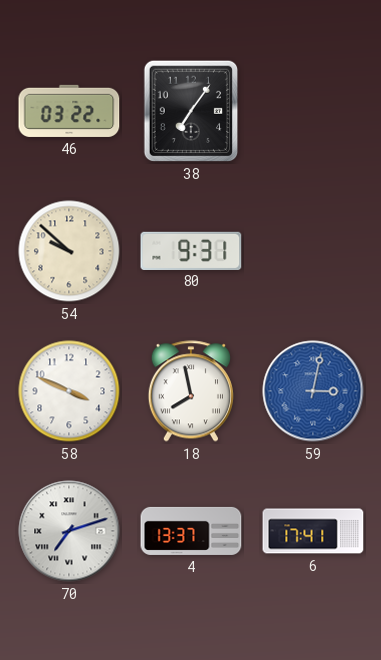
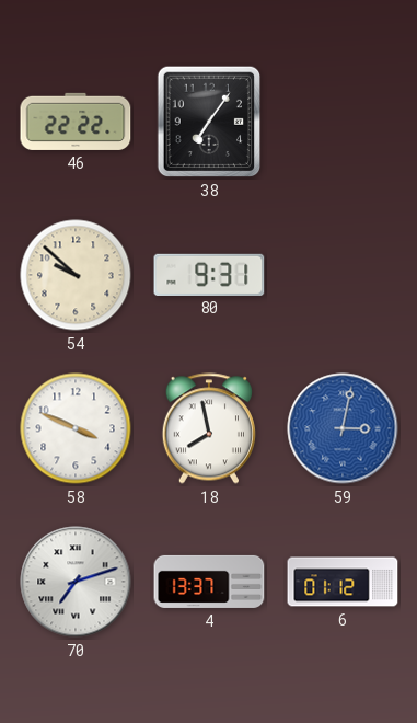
46: 03:22 -> 22:22
6: 17:41 -> 01:12
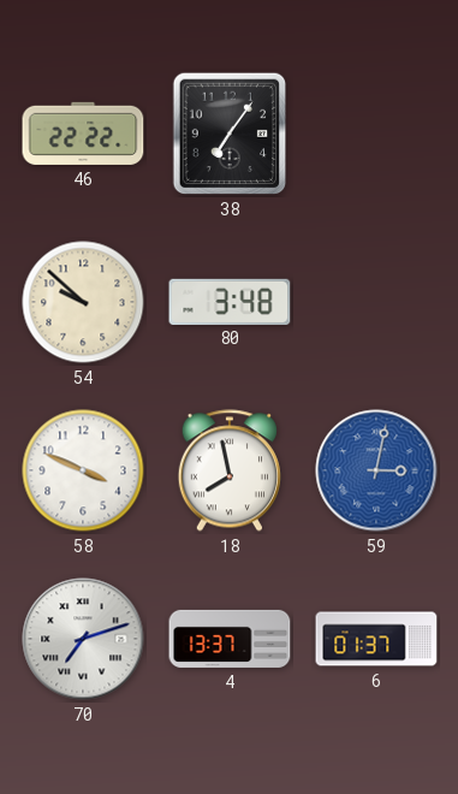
80: 9:31 -> 3:48
6: 01:12 -> 01:37
